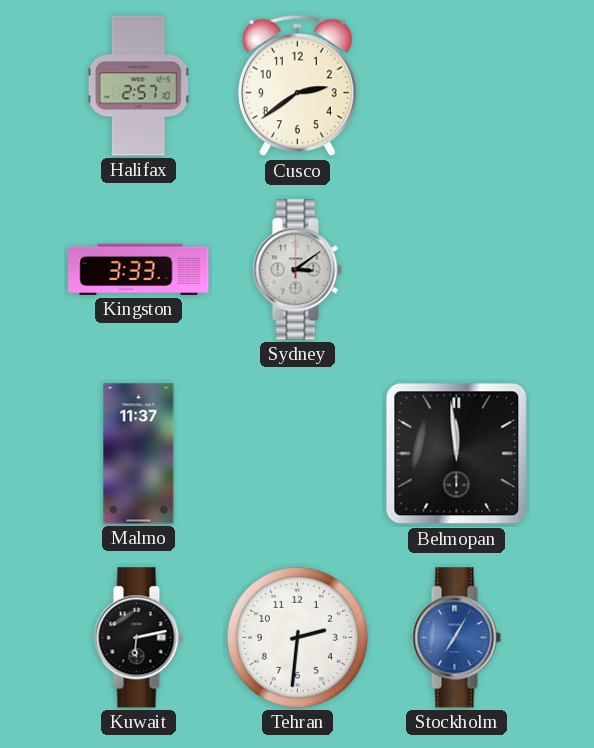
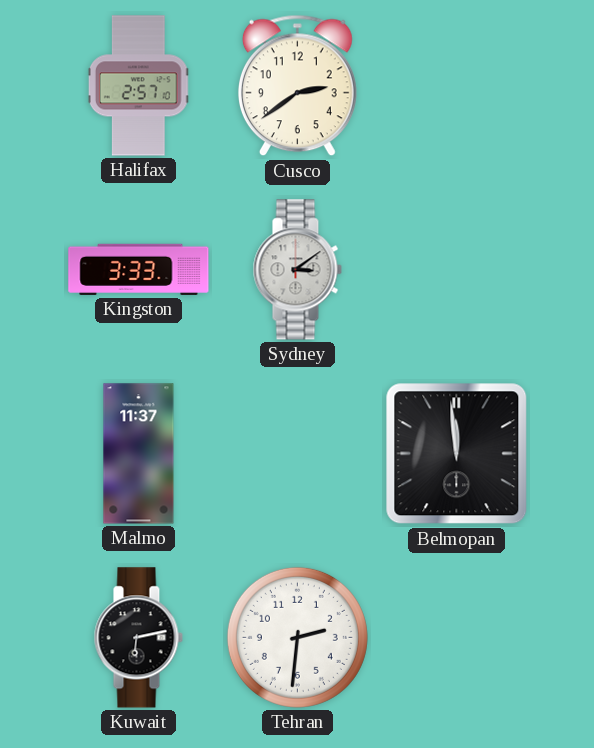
Stockholm: 7:05 -> none
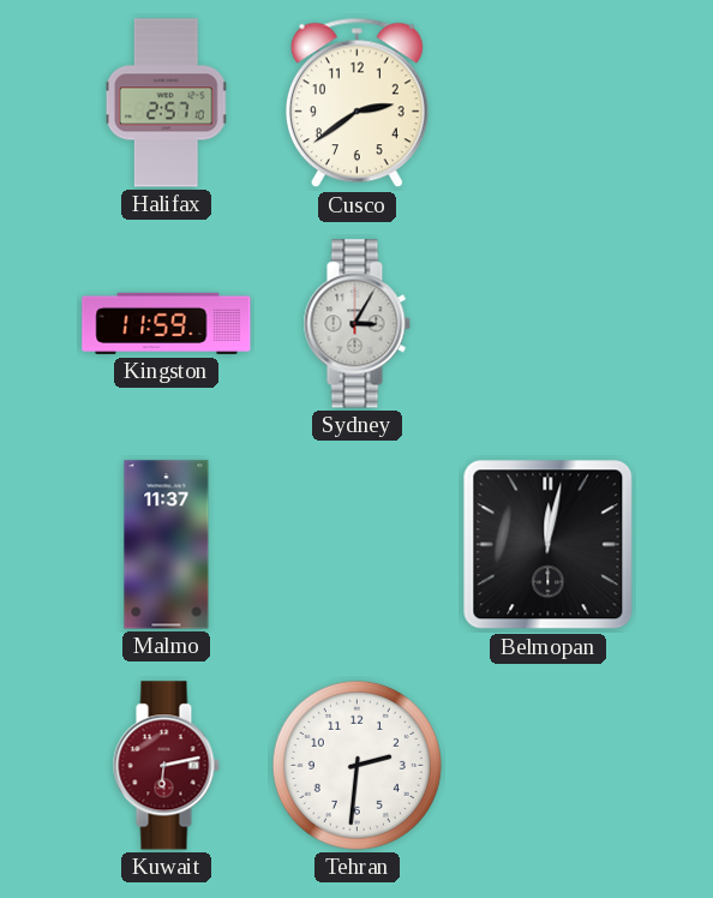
Kingston: 3:33 -> 11:59
Sydney: 3:09 -> 3:05
Belmopan: 11:59 -> 12:02
Kuwait dial: black -> burgundy
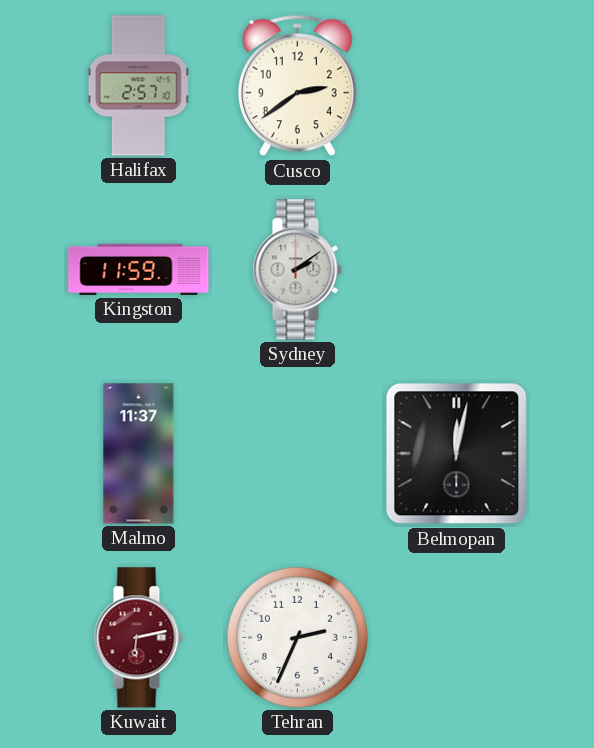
Sydney: 3:05 -> 2:09
Tehran: 2:31 -> 2:34
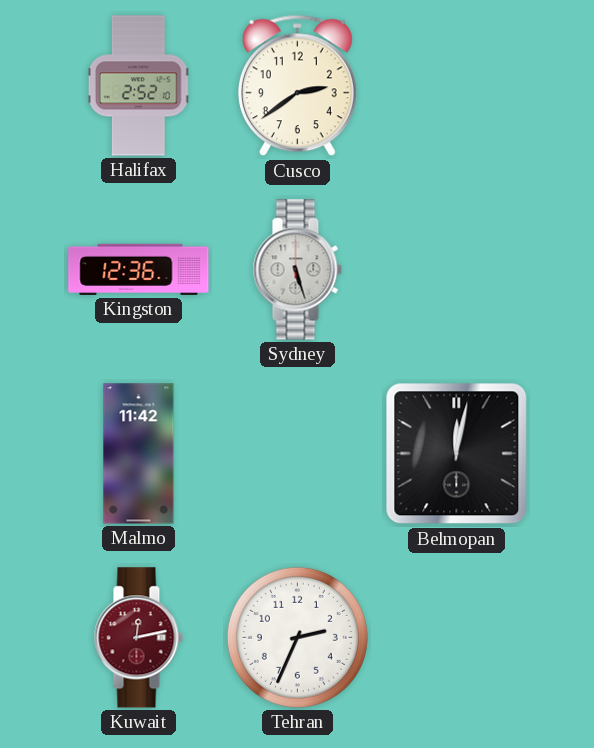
Halifax: 2:57 -> 2:52
Kingston: 11:59 -> 12:36
Sydney: 2:09 -> 5:27
Malmo: 11:37 -> 11:42
Kuwait: 6:13 -> 12:13
